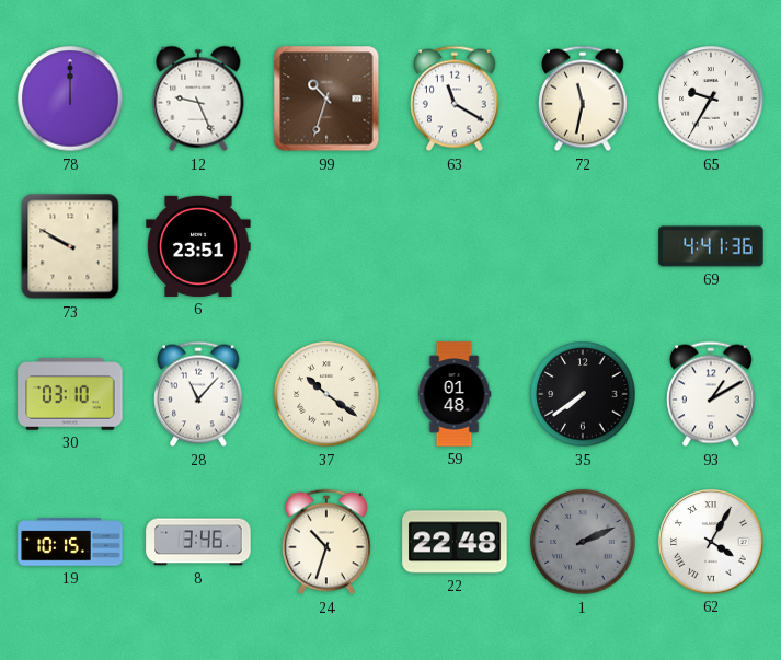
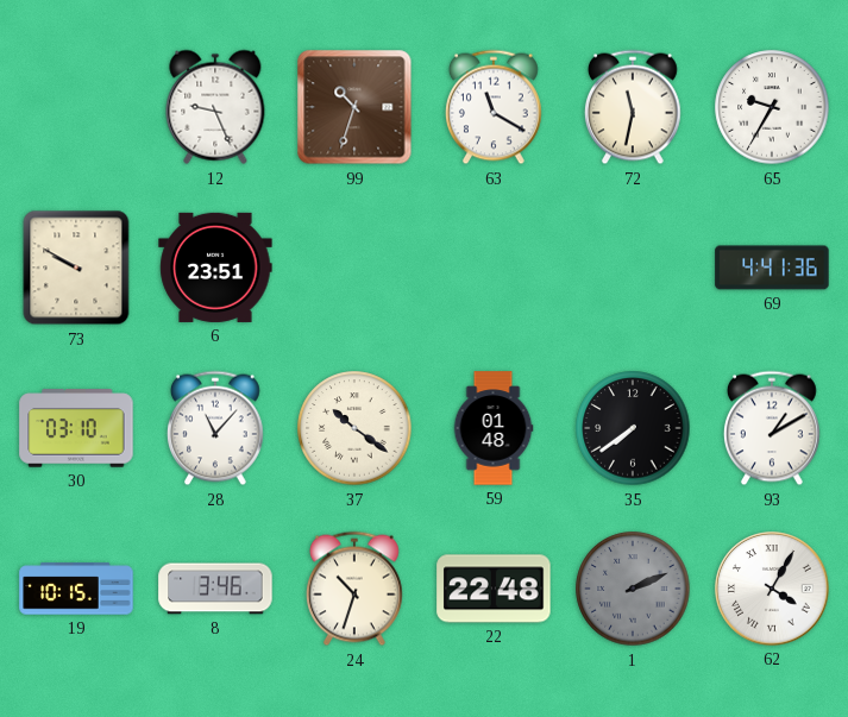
78: 12:00 -> none
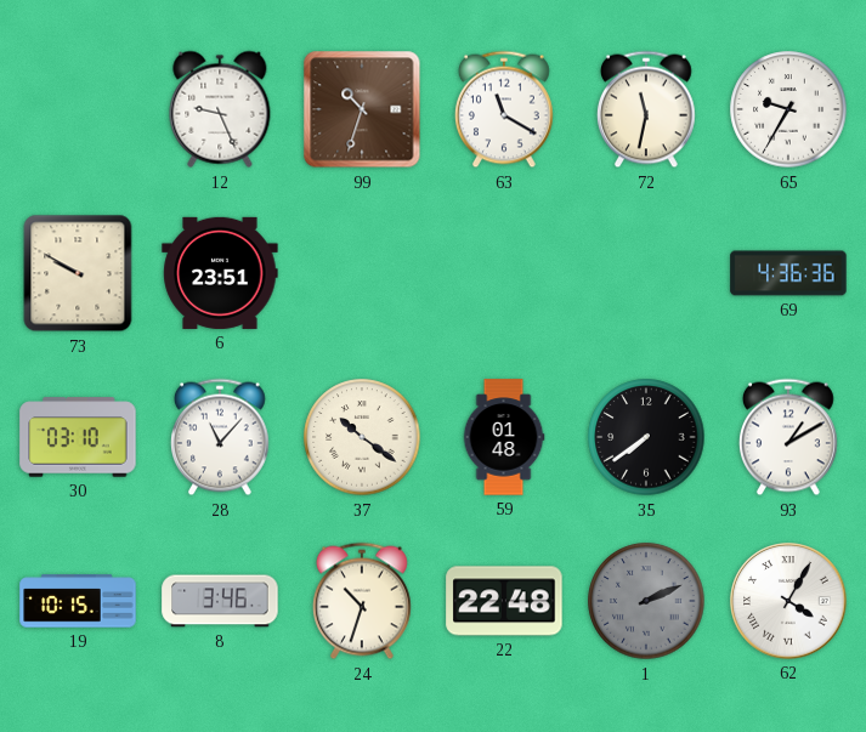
69: 4:41 -> 4:36
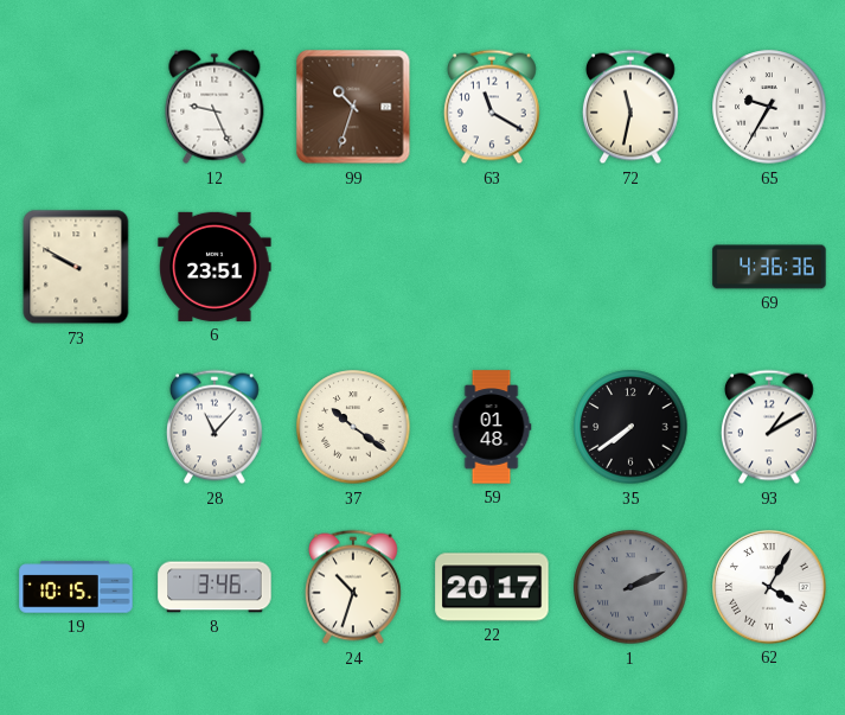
30: 03:10 -> none
22: 22:48 -> 20:17
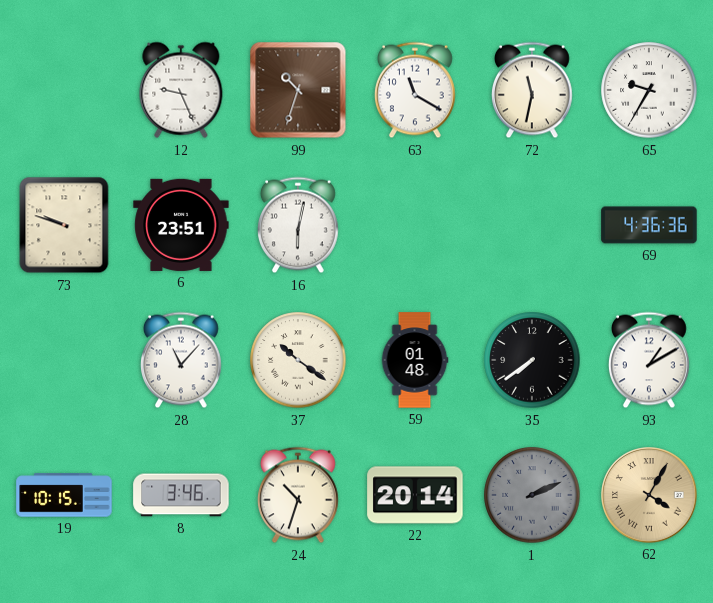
73: 9:50 -> 9:48
16: none -> 6:02
22: 20:17 -> 20:14
62 dial: white -> champagne
